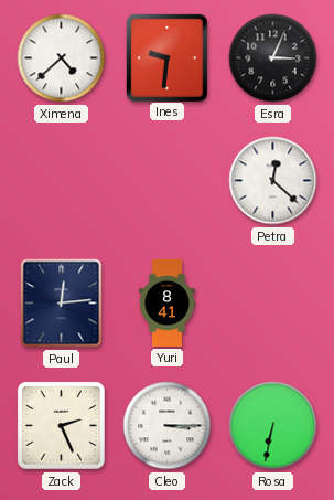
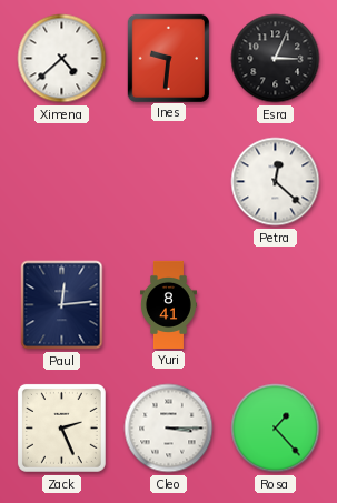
Rosa: 6:32 -> 1:23
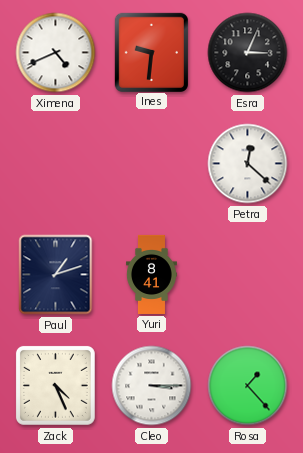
Ximena: 4:38 -> 4:41
Paul: 12:14 -> 1:12
Zack: 2:26 -> 4:26
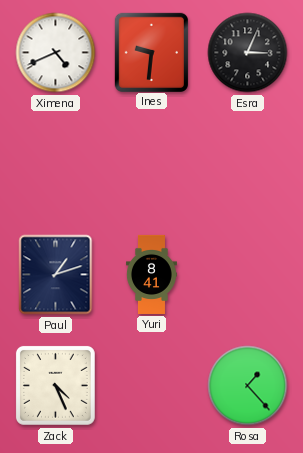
Petra: 12:22 -> none
Cleo: 3:15 -> none
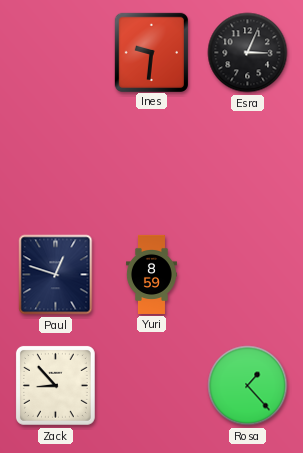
Ximena: 4:41 -> none
Paul: 1:12 -> 12:48
Yuri: 8:41 -> 8:59
Zack: 4:26 -> 8:53
